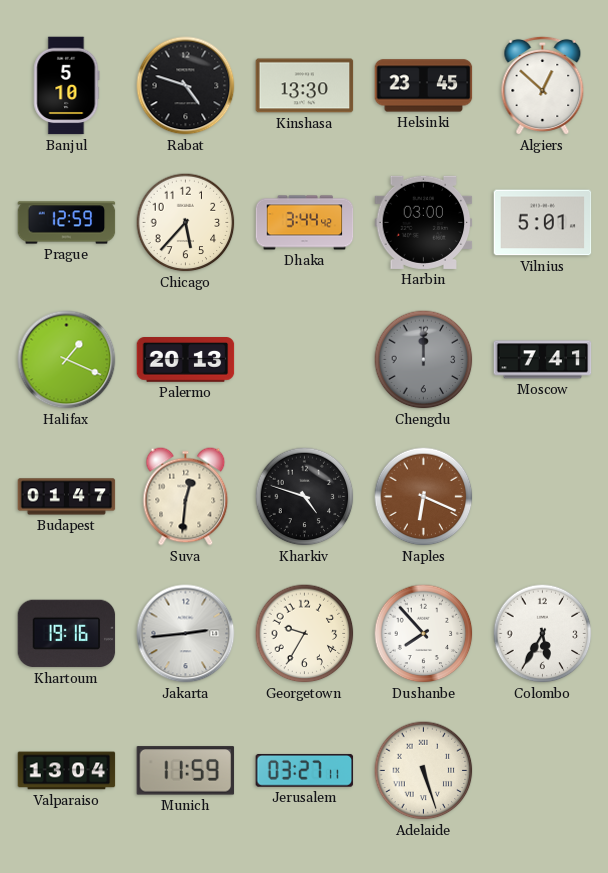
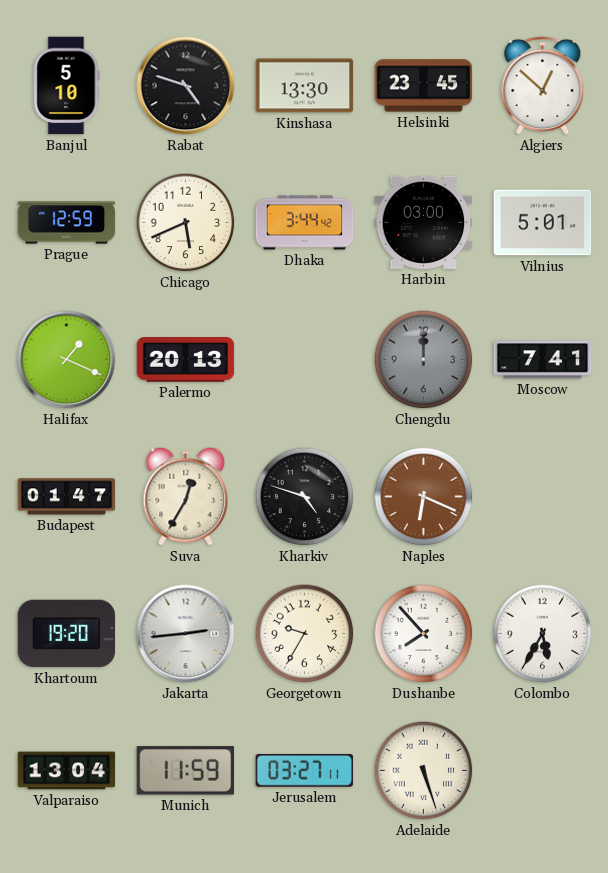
Chicago: 5:37 -> 5:41
Suva: 12:31 -> 12:35
Khartoum: 19:16 -> 19:20
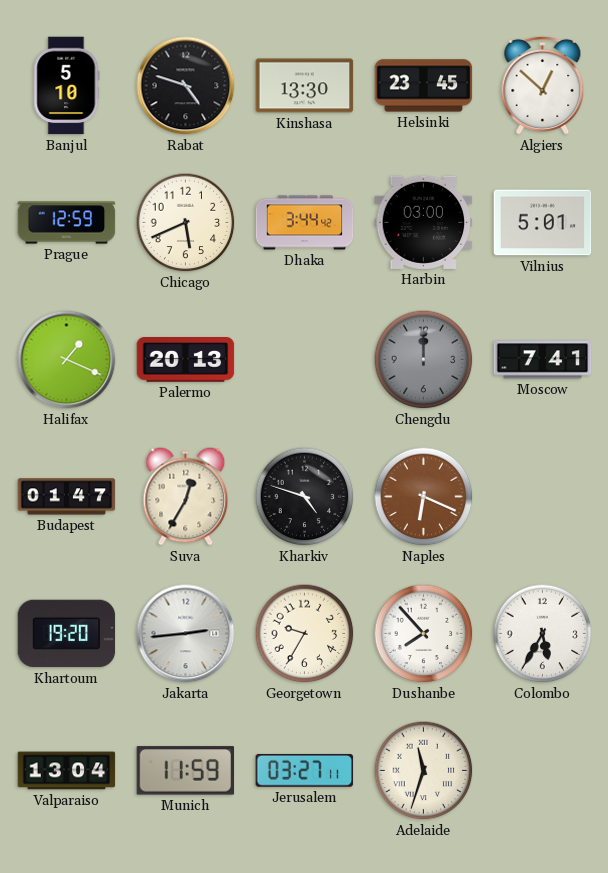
Adelaide: 5:27 -> 11:33
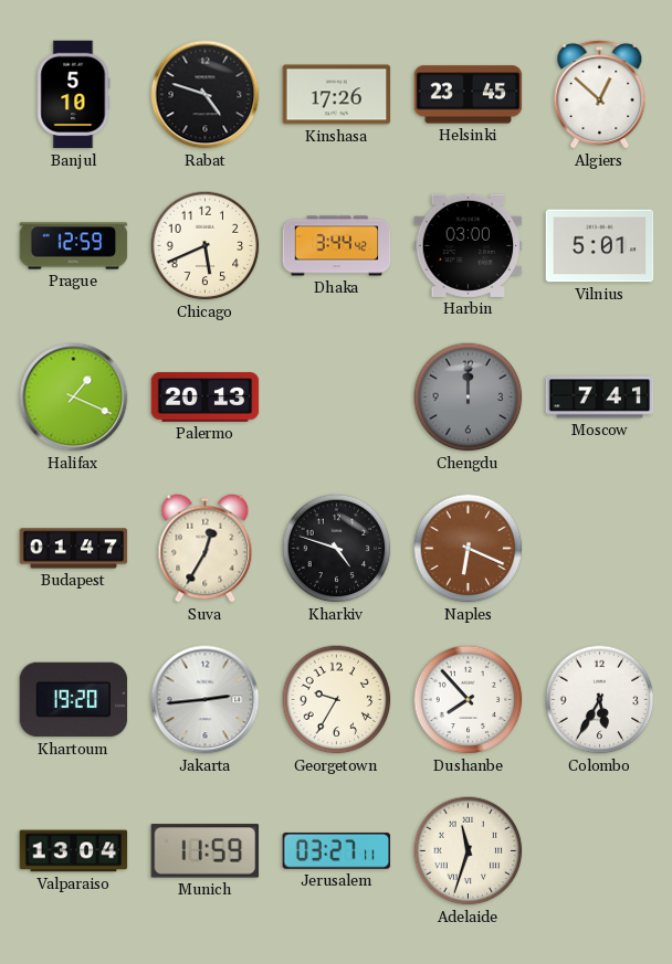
Kinshasa: 13:30 -> 17:26
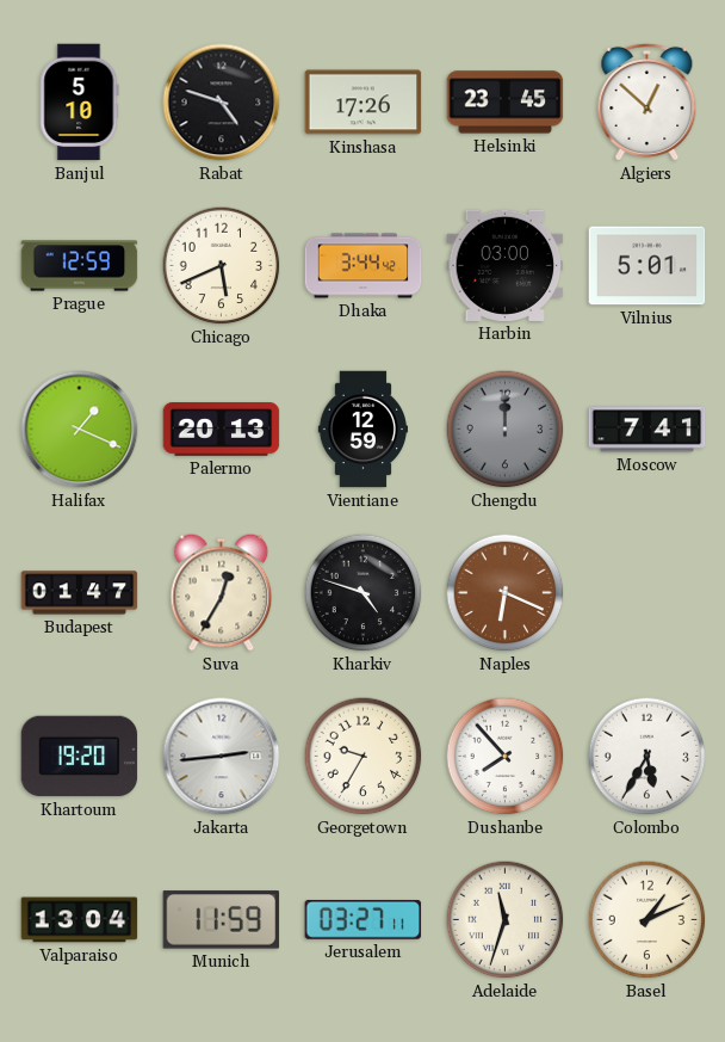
Vientiane: none -> 12:59
Basel: none -> 1:11
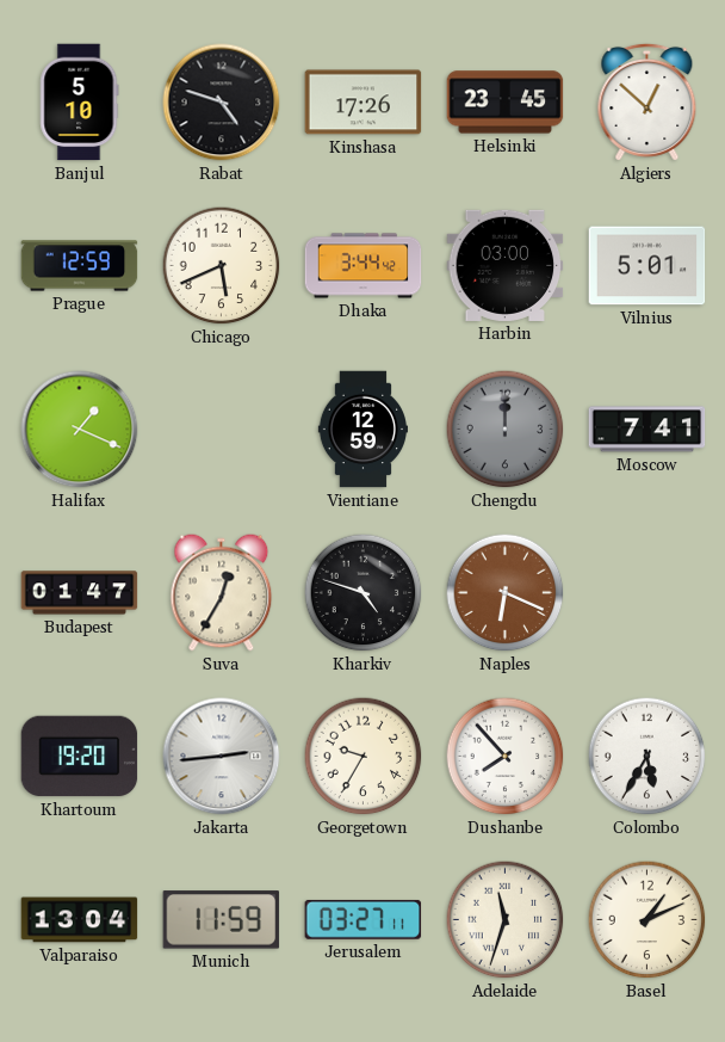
Palermo: 20:13 -> none
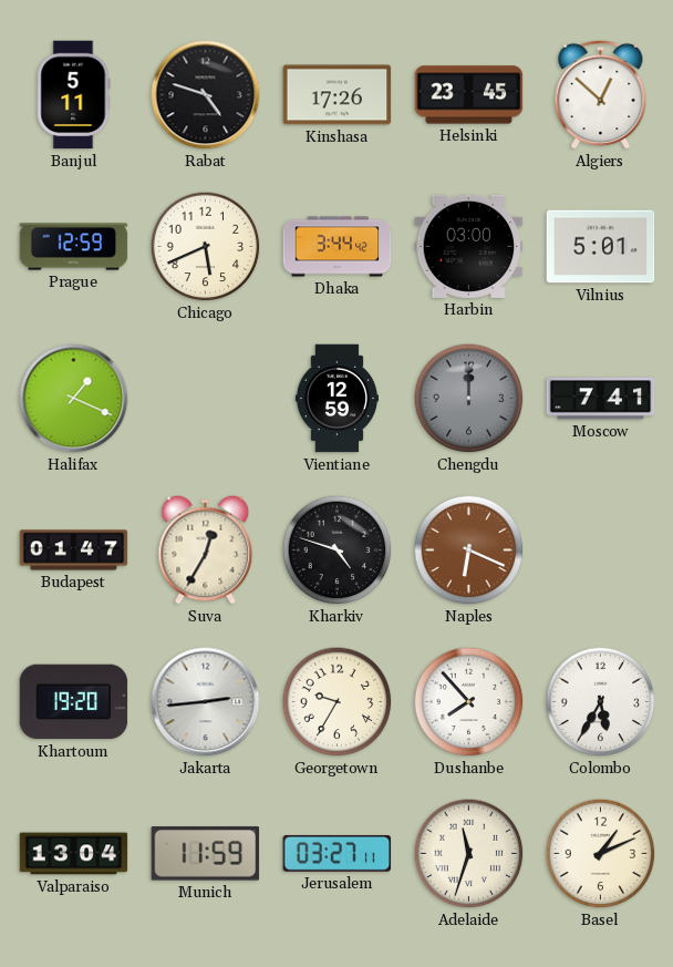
Banjul: 5:10 -> 5:11
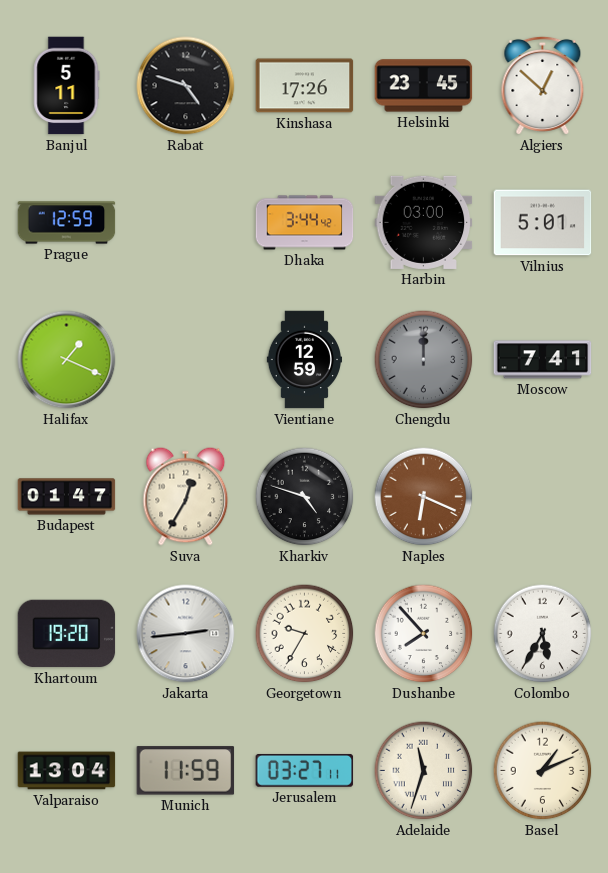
Chicago: 5:41 -> none
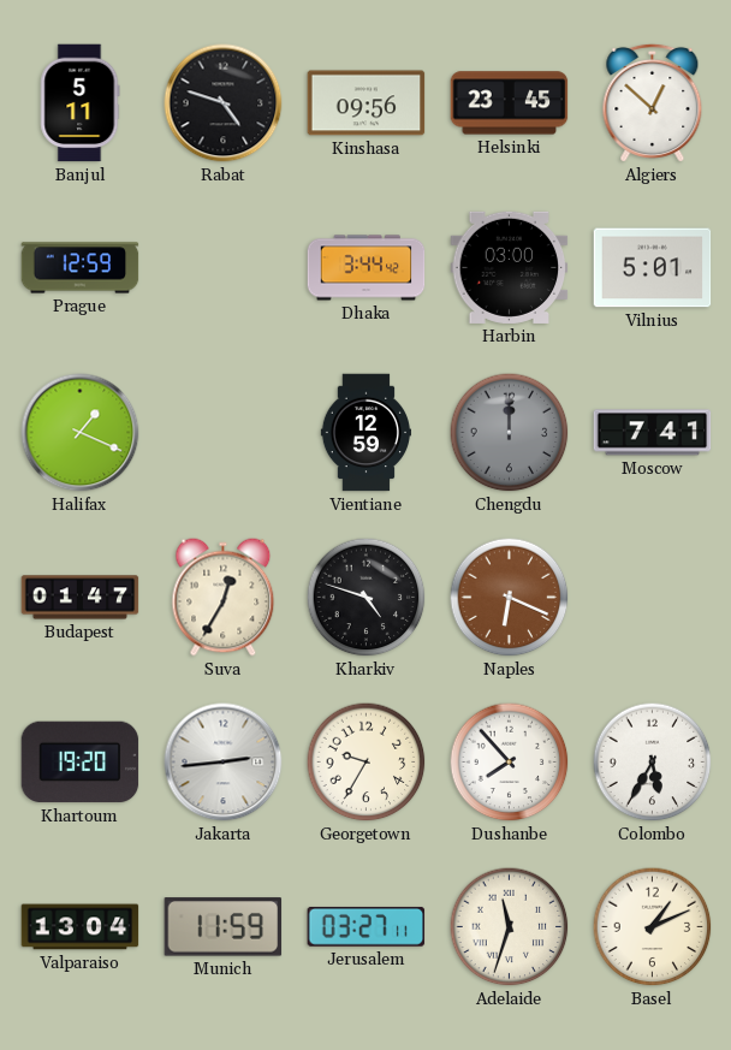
Kinshasa: 17:26 -> 09:56
